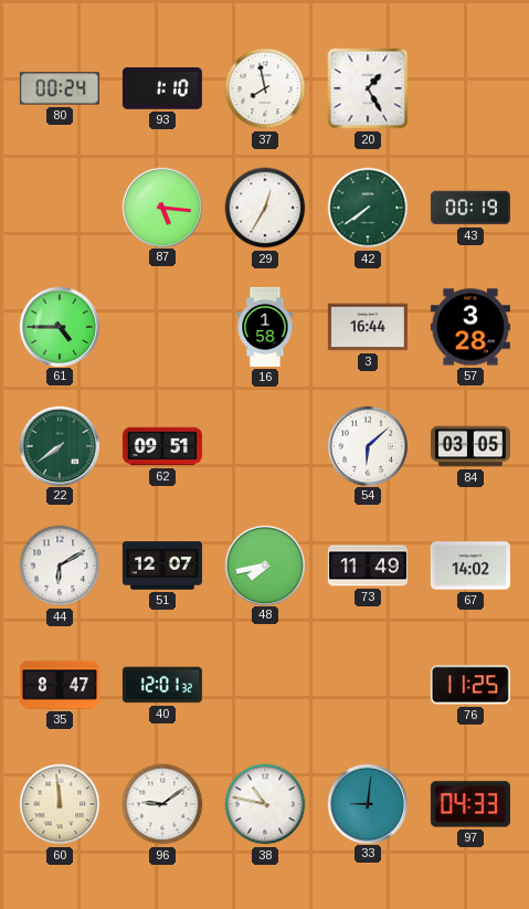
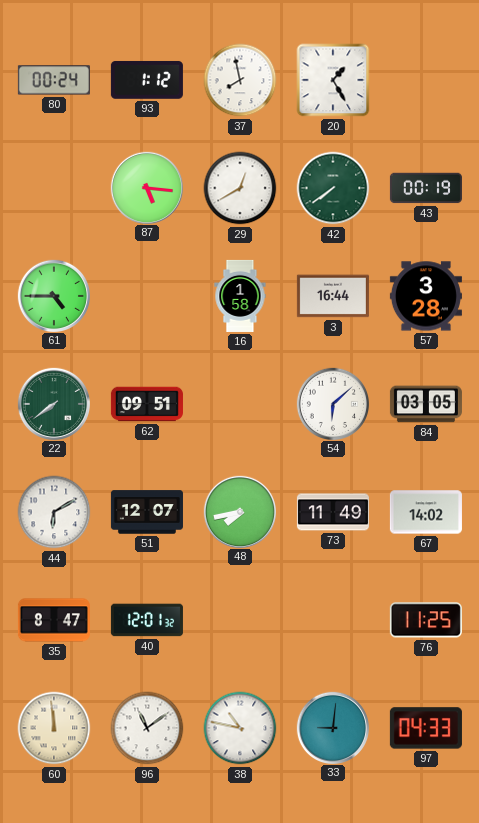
93: 1:10 -> 1:12
29: 12:35 -> 12:40
96: 9:09 -> 11:09
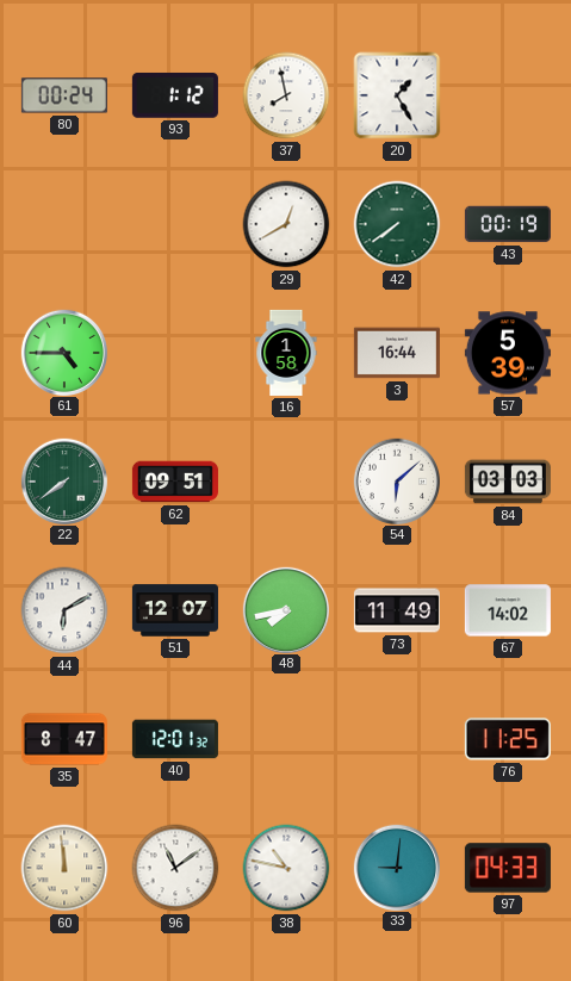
87: 5:16 -> none
57: 3:28 -> 5:39
84: 03:05 -> 03:03
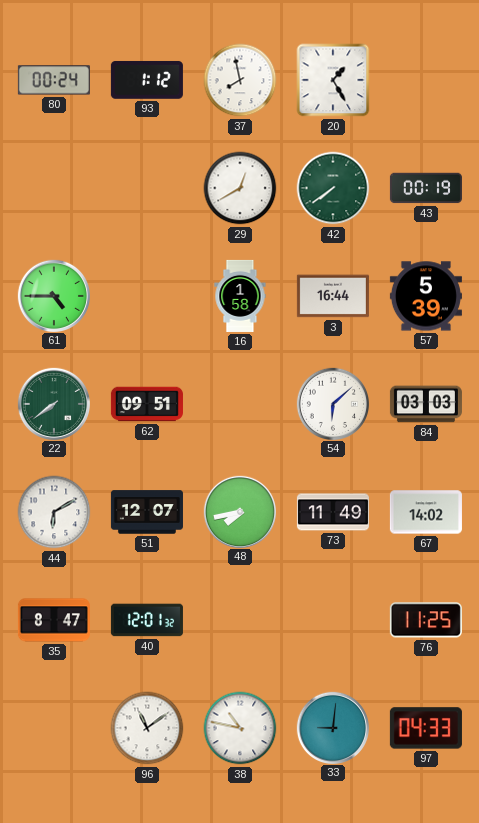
60: 11:59 -> none
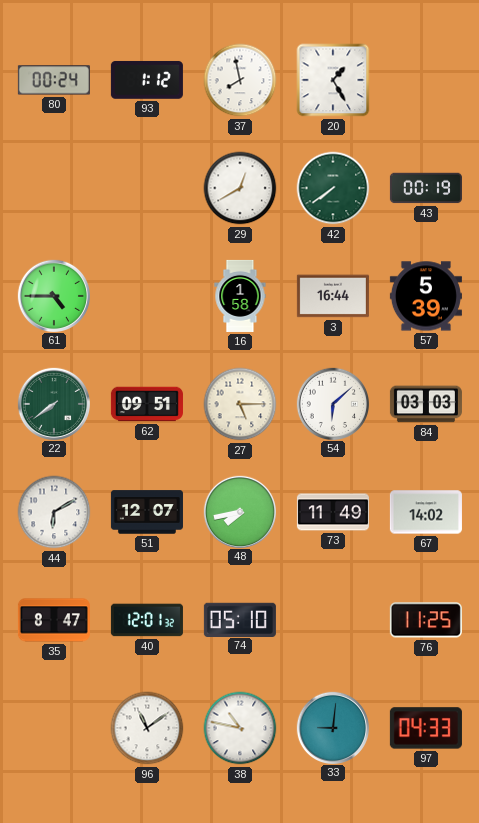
27: none -> 5:15
74: none -> 05:10
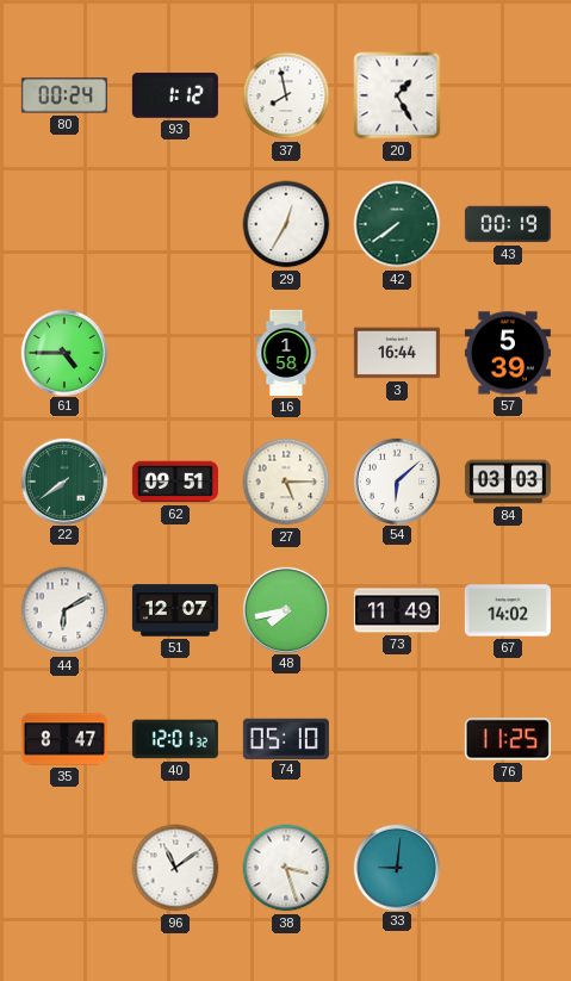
29: 12:40 -> 12:35
38: 10:47 -> 3:27
97: 04:33 -> none
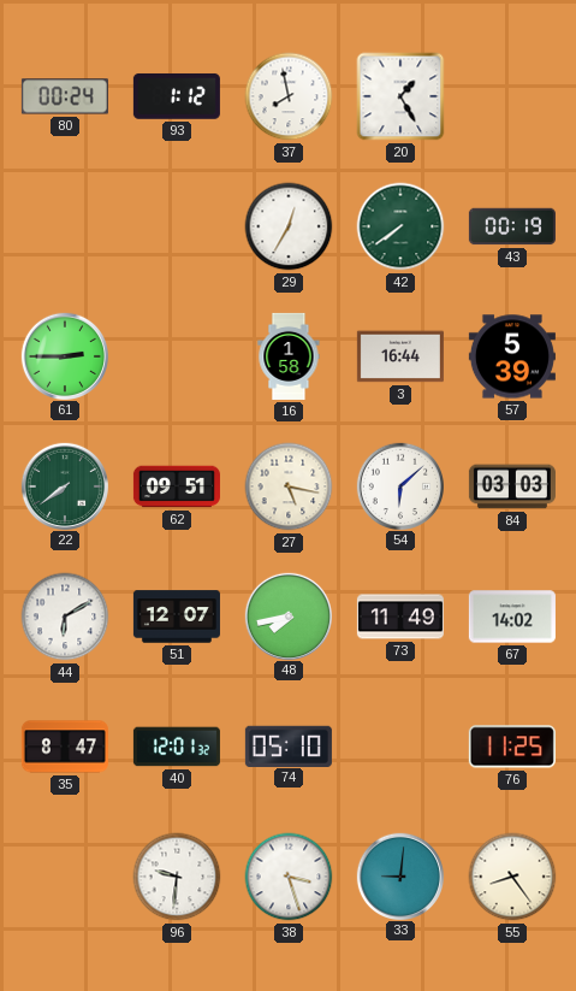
61: 4:45 -> 2:45
27: 5:15 -> 5:17
96: 11:09 -> 9:31
55: none -> 8:24
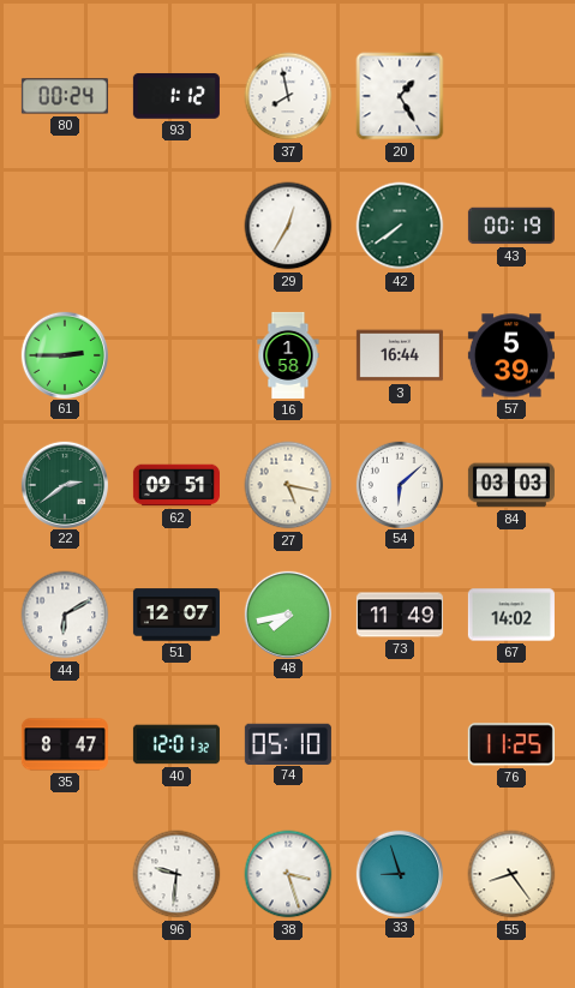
22: 7:39 -> 2:39
33: 9:01 -> 8:57
